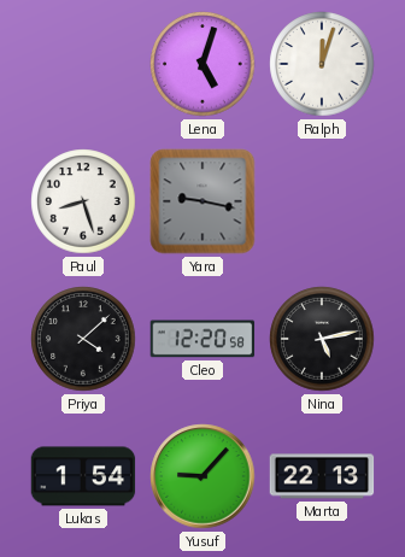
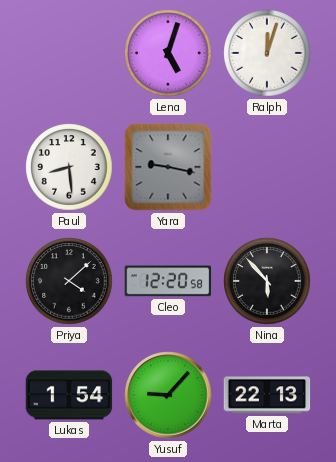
Paul: 8:27 -> 8:29
Nina: 5:13 -> 5:53
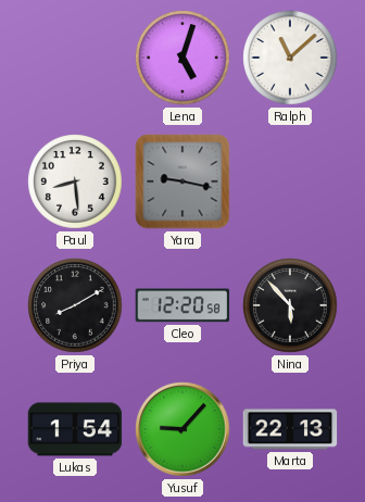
Ralph: 12:03 -> 11:08
Priya: 4:08 -> 8:10
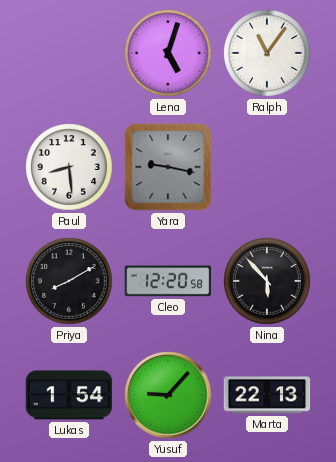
Ralph: 11:08 -> 11:06
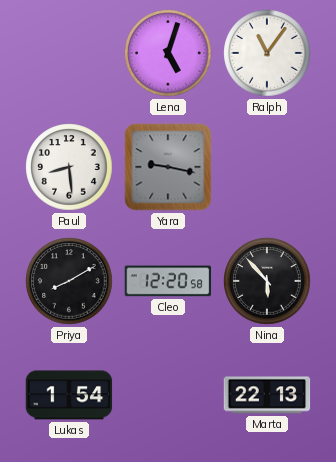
Yusuf: 9:07 -> none
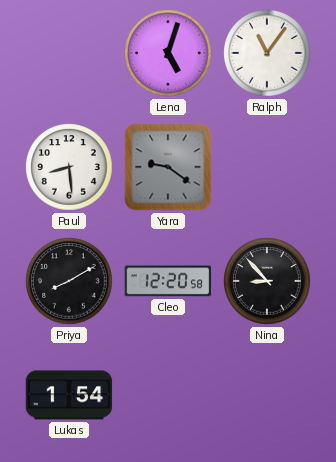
Yara: 9:17 -> 9:21
Nina: 5:53 -> 8:53
Marta: 22:13 -> none
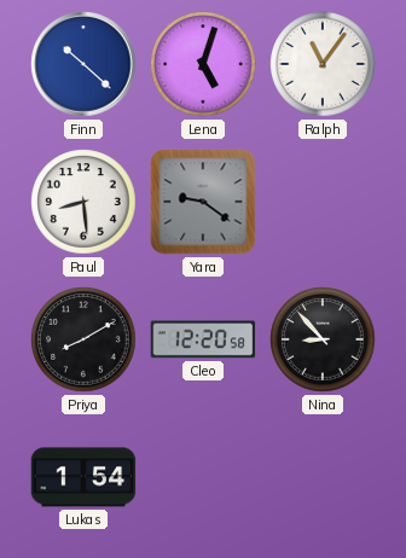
Finn: none -> 10:22
